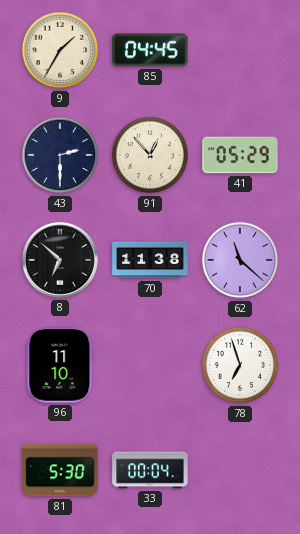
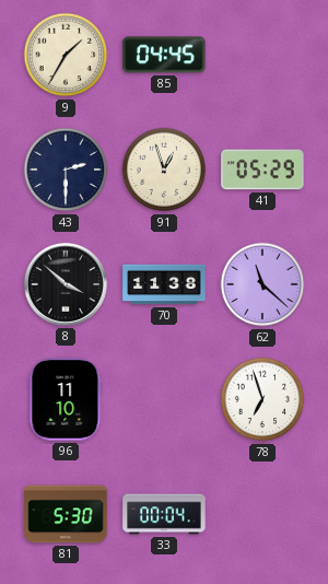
91: 12:53 -> 12:57
8: 6:52 -> 3:52
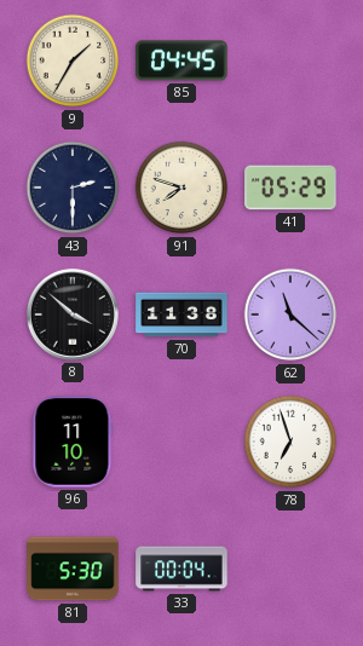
91: 12:57 -> 7:48
